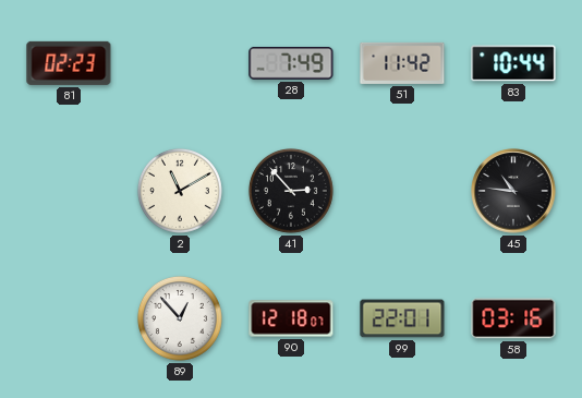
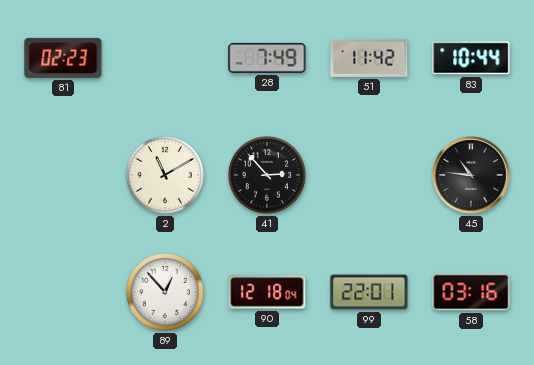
90: 12:18:07 -> 12:18:04
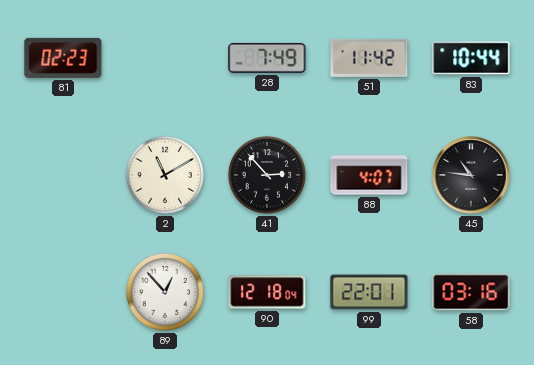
88: none -> 4:07
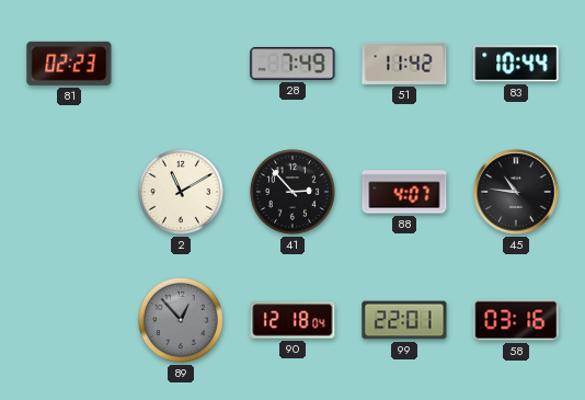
89 dial: white -> grey
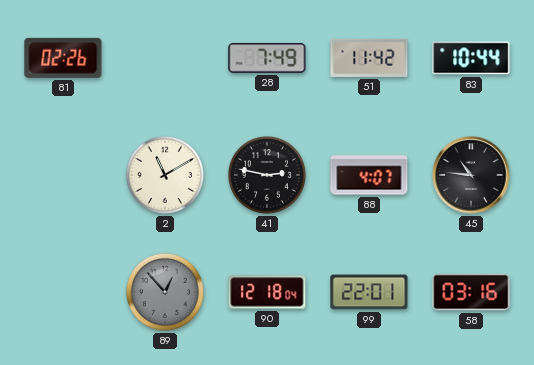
81: 02:23 -> 02:26
41: 2:53 -> 2:47
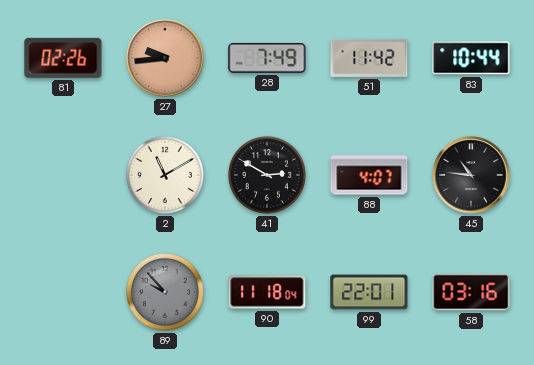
27: none -> 9:44
41: 2:47 -> 2:50
89: 12:53 -> 9:53
90: 12:18 -> 11:18
